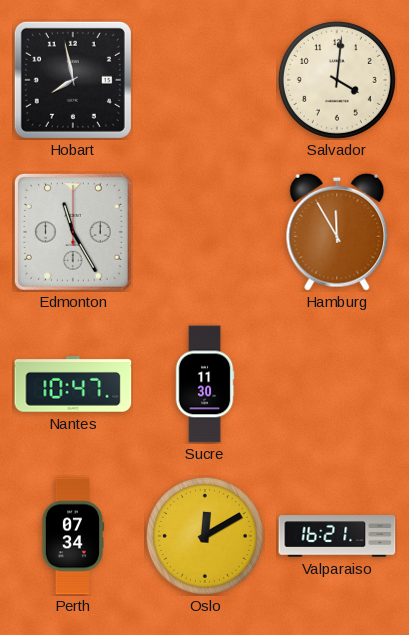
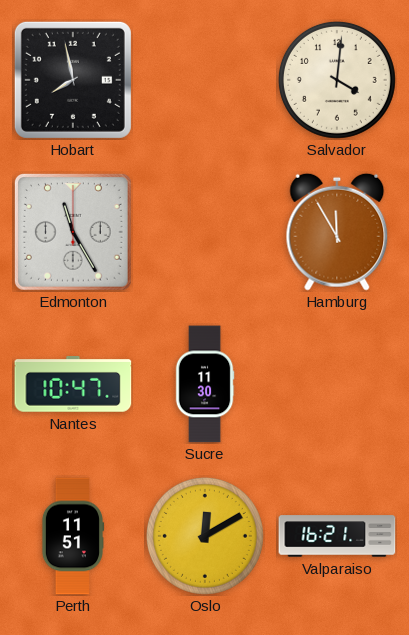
Perth: 07:34 -> 11:51
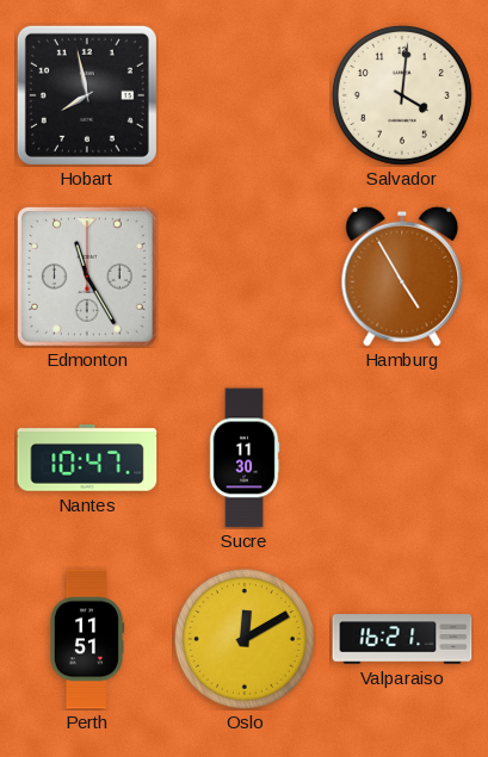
Hamburg: 11:55 -> 4:55
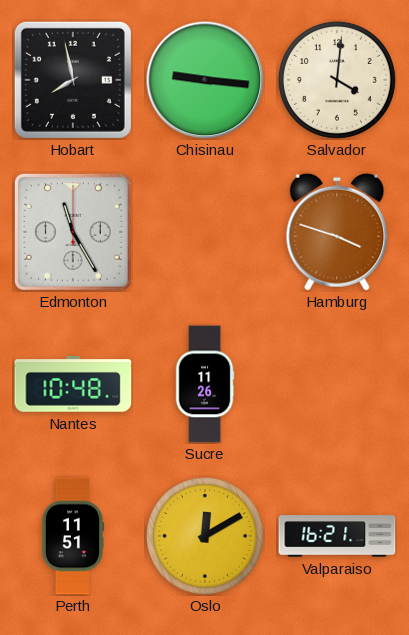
Chisinau: none -> 9:16
Hamburg: 4:55 -> 3:48
Nantes: 10:47 -> 10:48
Sucre: 11:30 -> 11:26
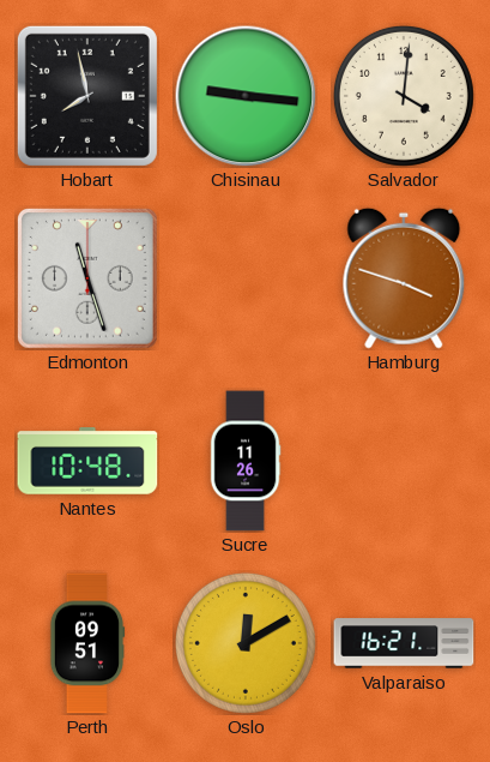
Edmonton: 11:25 -> 11:27
Perth: 11:51 -> 09:51
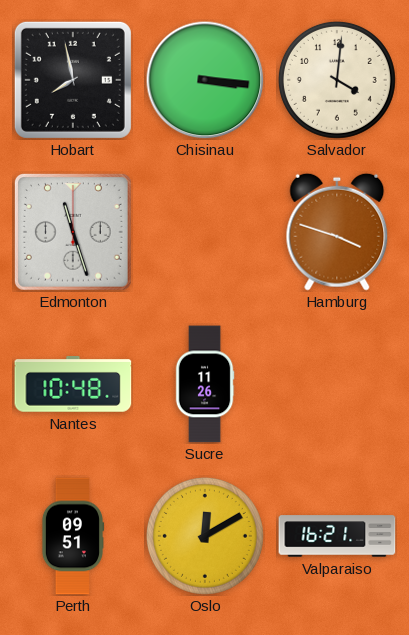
Chisinau: 9:16 -> 3:16
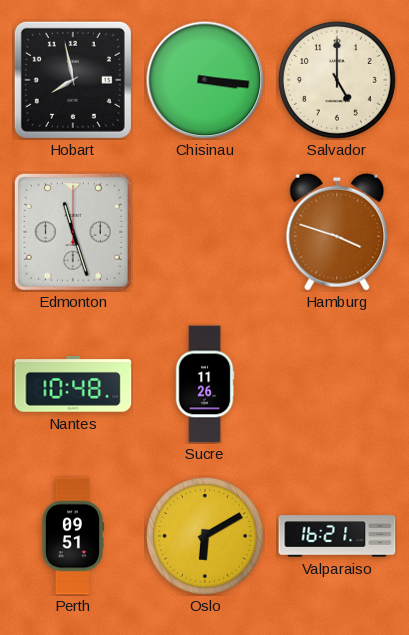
Salvador: 4:01 -> 5:00
Oslo: 12:10 -> 6:10
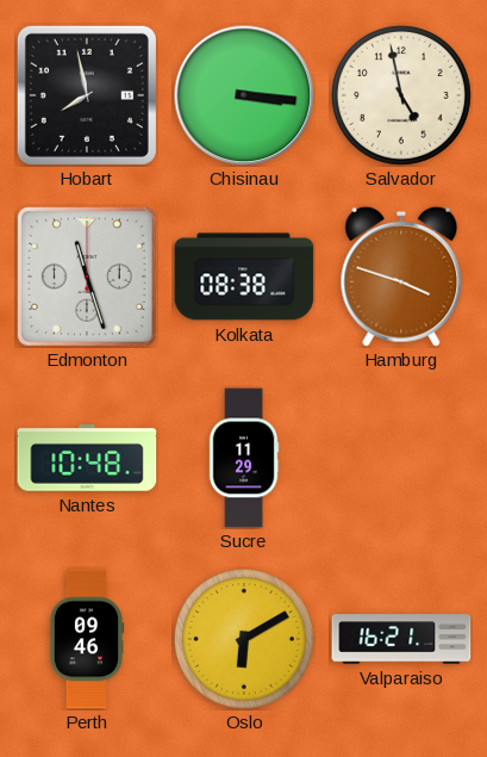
Salvador: 5:00 -> 4:58
Kolkata: none -> 08:38
Sucre: 11:26 -> 11:29
Perth: 09:51 -> 09:46
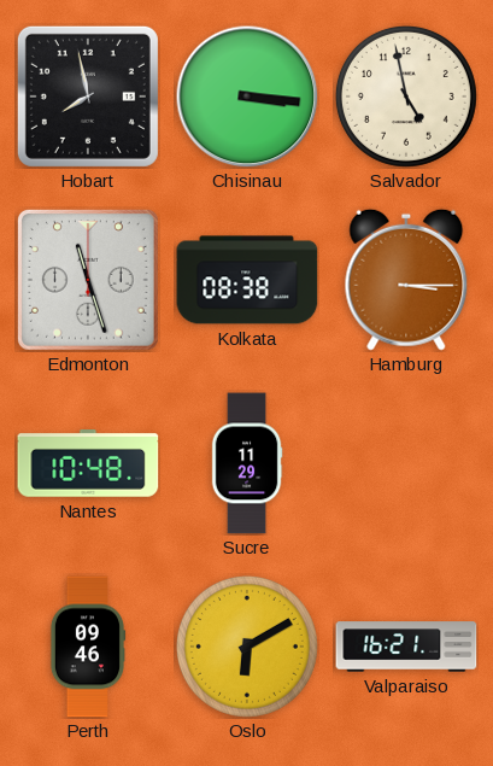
Hamburg: 3:48 -> 3:15
